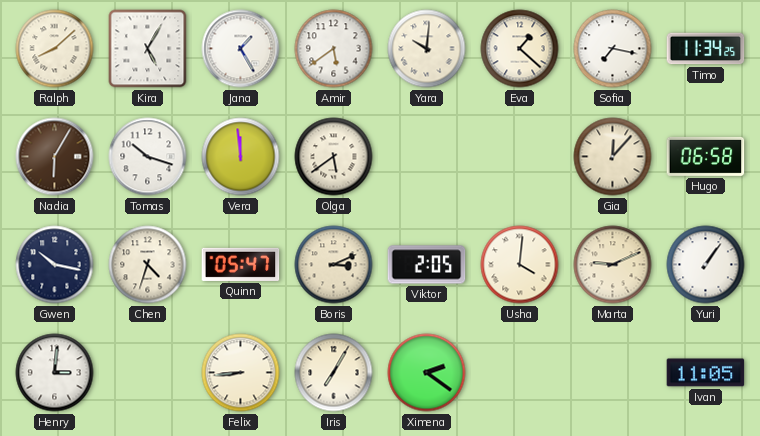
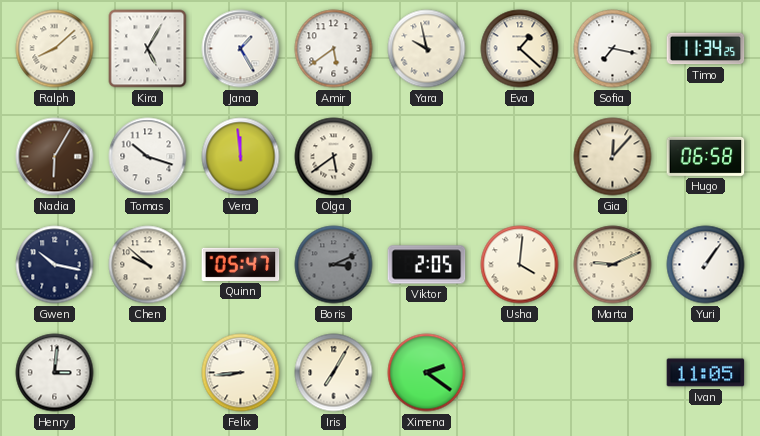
Yara: 10:01 -> 9:58
Chen: 4:33 -> 9:52
Boris dial: cream -> grey
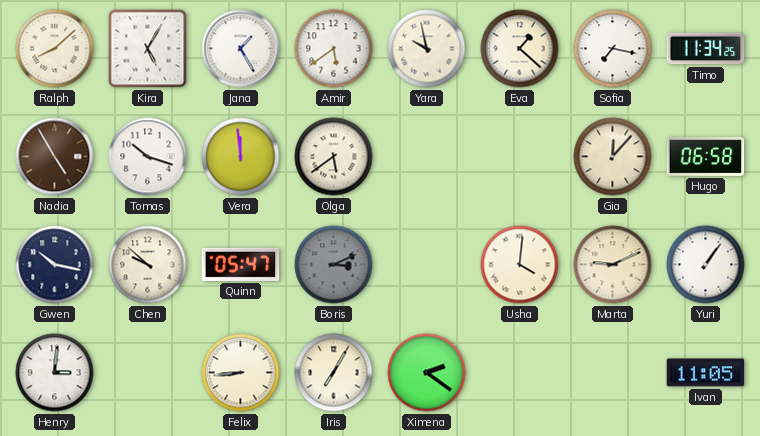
Nadia: 6:05 -> 4:55
Viktor: 2:05 -> none
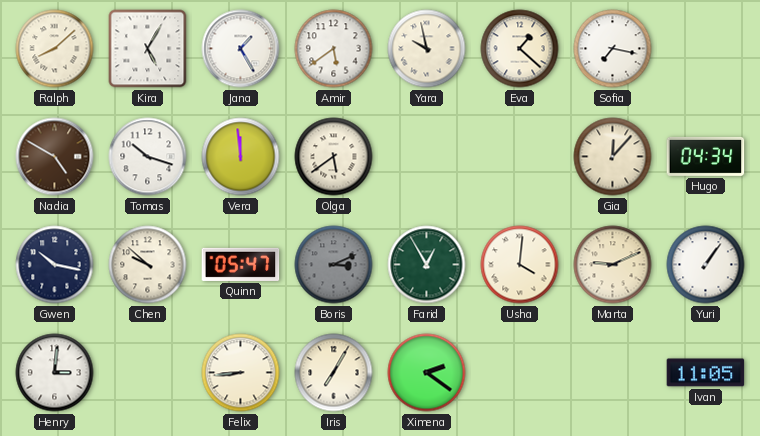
Timo: 11:34 -> none
Nadia: 4:55 -> 4:50
Hugo: 06:58 -> 04:34
Farid: none -> 12:55
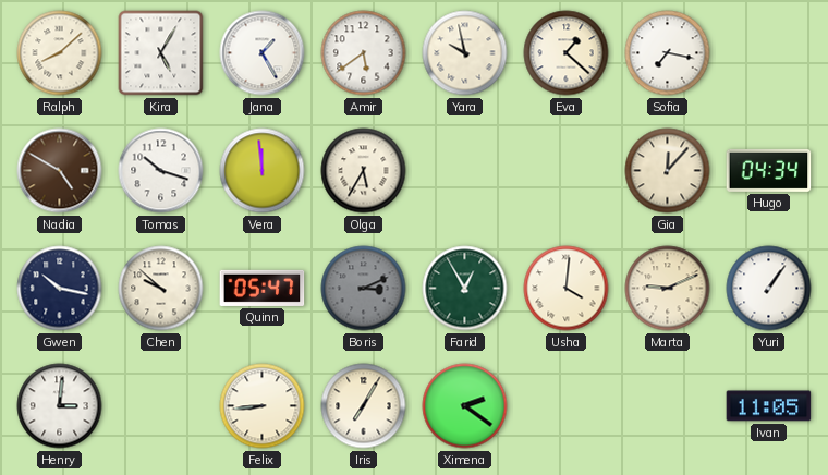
Olga: 5:39 -> 5:35
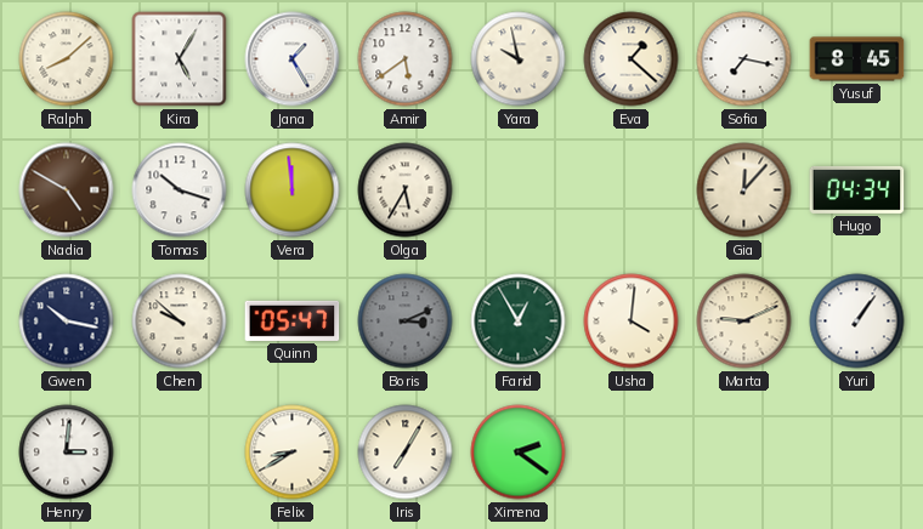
Yusuf: none -> 8:45
Felix: 8:44 -> 8:40
Ivan: 11:05 -> none
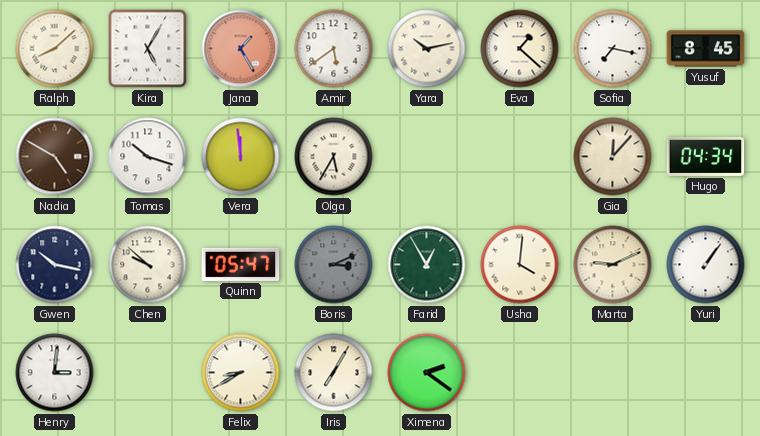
Jana dial: white -> salmon
Yara: 9:58 -> 10:13
